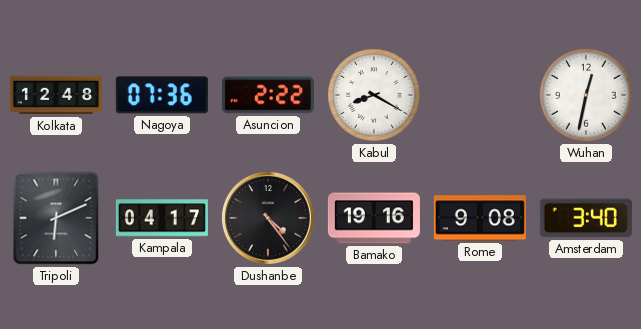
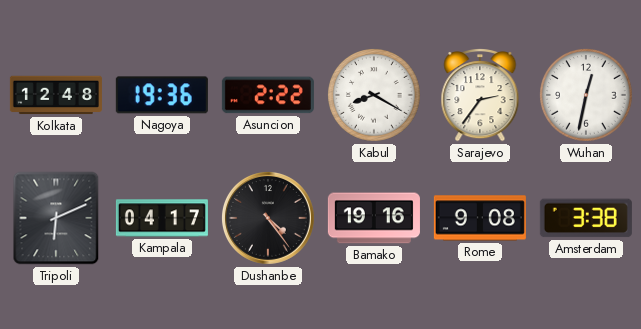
Nagoya: 07:36 -> 19:36
Sarajevo: none -> 2:36
Amsterdam: 3:40 -> 3:38
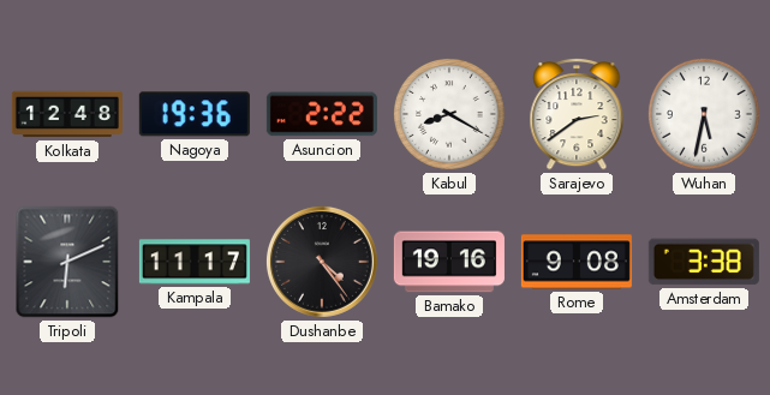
Sarajevo: 2:36 -> 2:39
Wuhan: 12:32 -> 5:32
Kampala: 04:17 -> 11:17
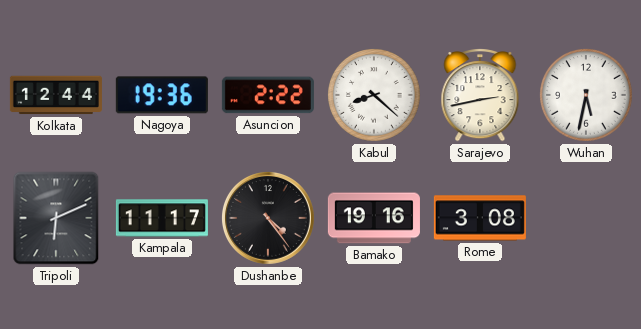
Kolkata: 12:48 -> 12:44
Kabul: 8:20 -> 8:22
Sarajevo: 2:39 -> 2:43
Rome: 9:08 -> 3:08
Amsterdam: 3:38 -> none
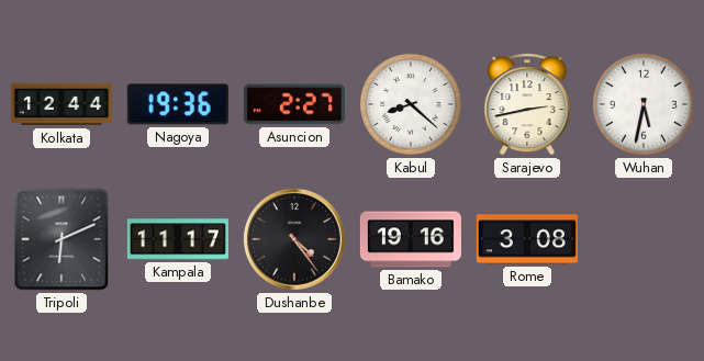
Asuncion: 2:22 -> 2:27
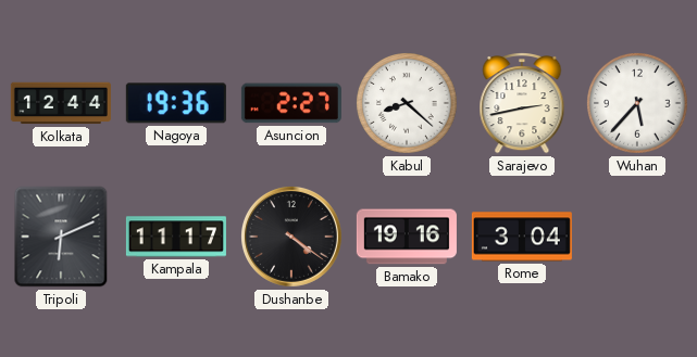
Wuhan: 5:32 -> 5:37
Dushanbe: 4:24 -> 4:21
Rome: 3:08 -> 3:04
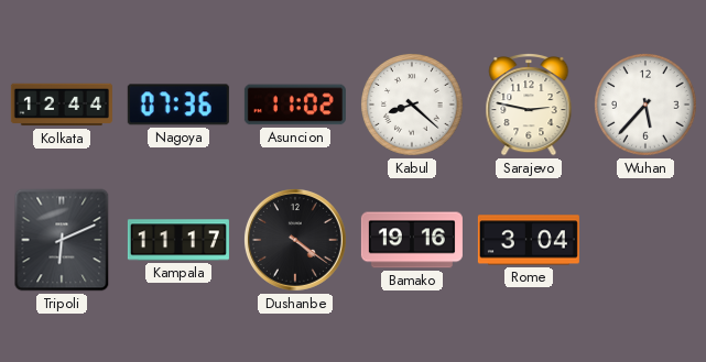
Nagoya: 19:36 -> 07:36
Asuncion: 2:27 -> 11:02
Sarajevo: 2:43 -> 2:47
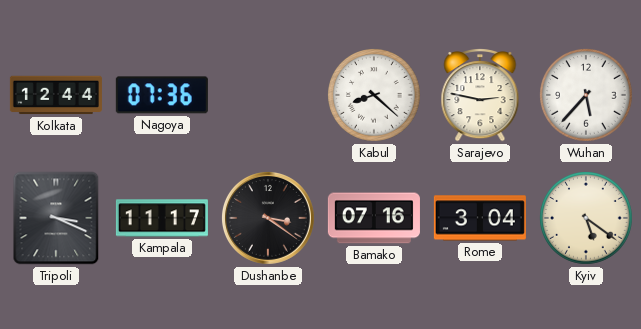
Asuncion: 11:02 -> none
Tripoli: 6:11 -> 3:19
Dushanbe: 4:21 -> 3:21
Bamako: 19:16 -> 07:16
Kyiv: none -> 5:21
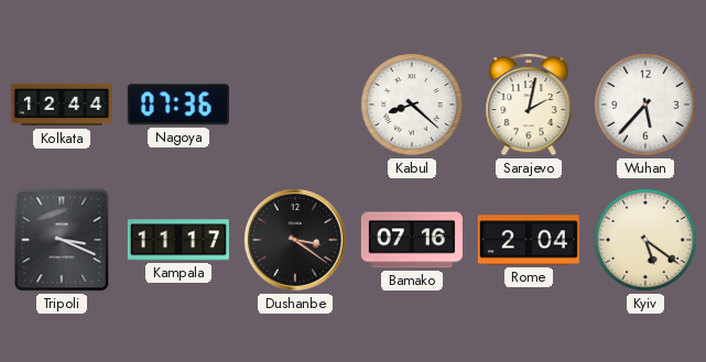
Sarajevo: 2:47 -> 2:02
Rome: 3:04 -> 2:04
